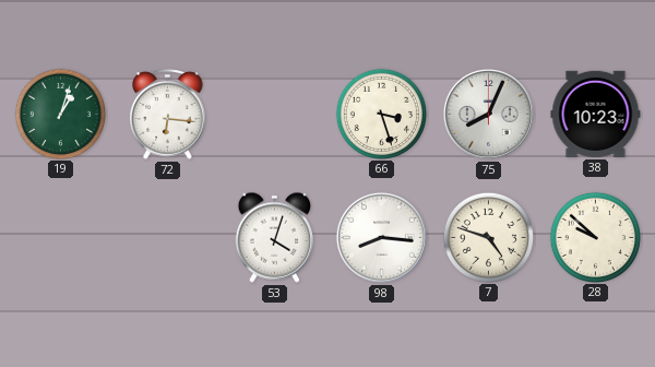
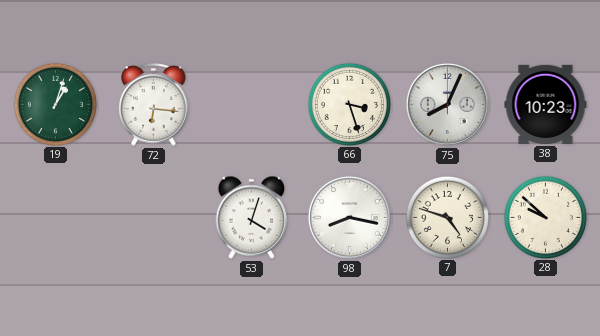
98: 8:16 -> 8:17
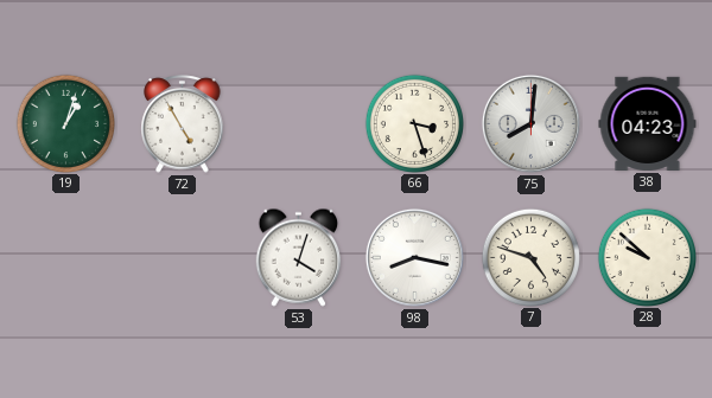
72: 6:16 -> 4:55
75: 8:04 -> 8:01
38: 10:23 -> 04:23
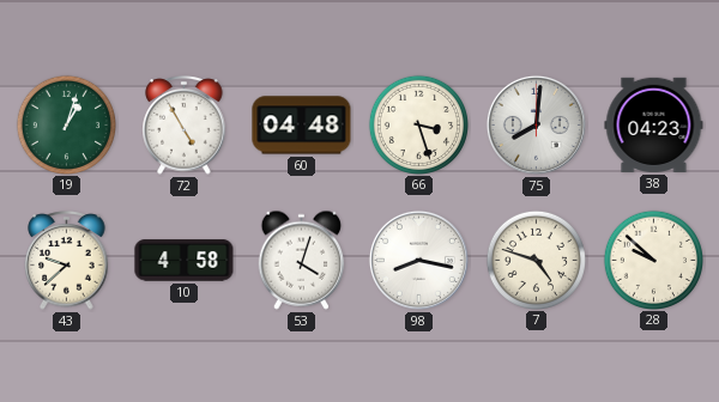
60: none -> 04:48
43: none -> 9:38
10: none -> 4:58
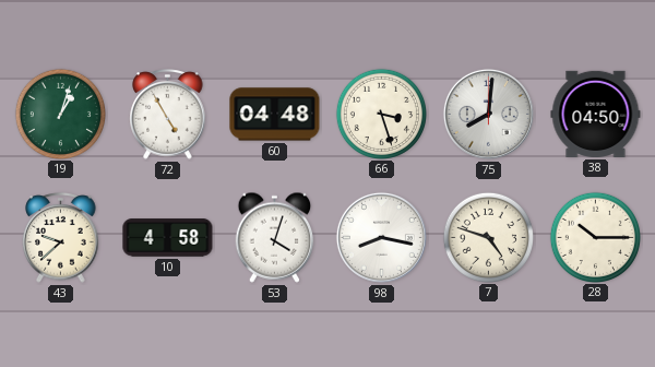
38: 04:23 -> 04:50
28: 9:52 -> 10:15
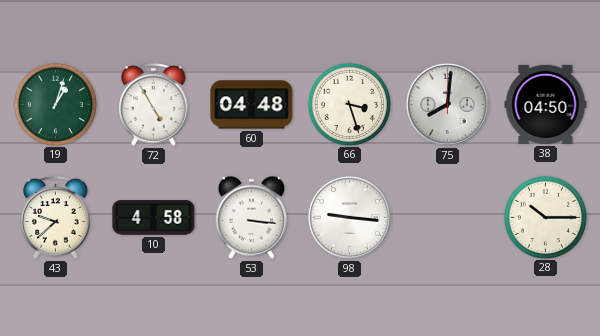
53: 4:03 -> 3:16
98: 8:17 -> 9:16
7: 4:48 -> none
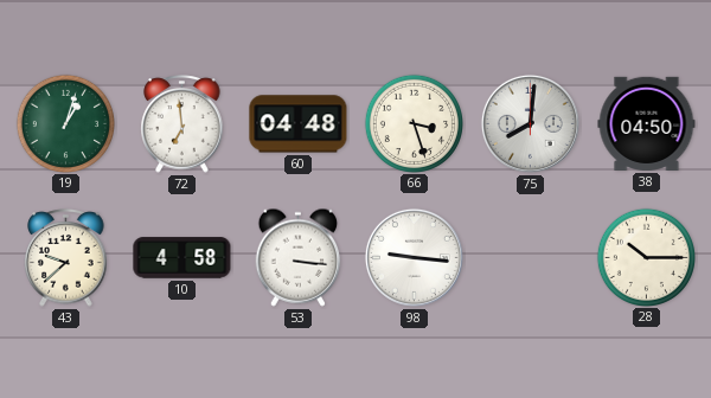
72: 4:55 -> 6:59
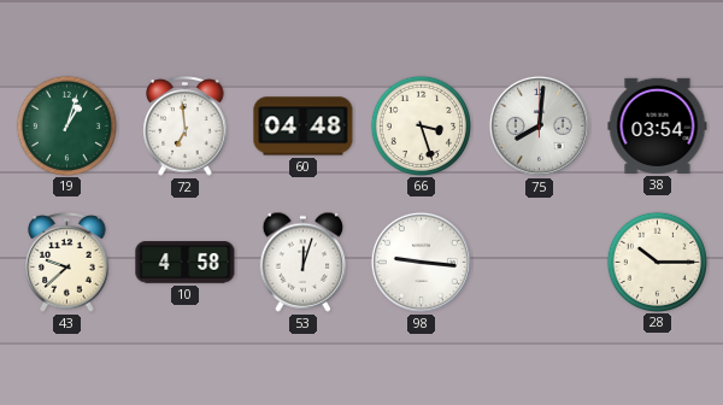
38: 04:50 -> 03:54
53: 3:16 -> 12:03
